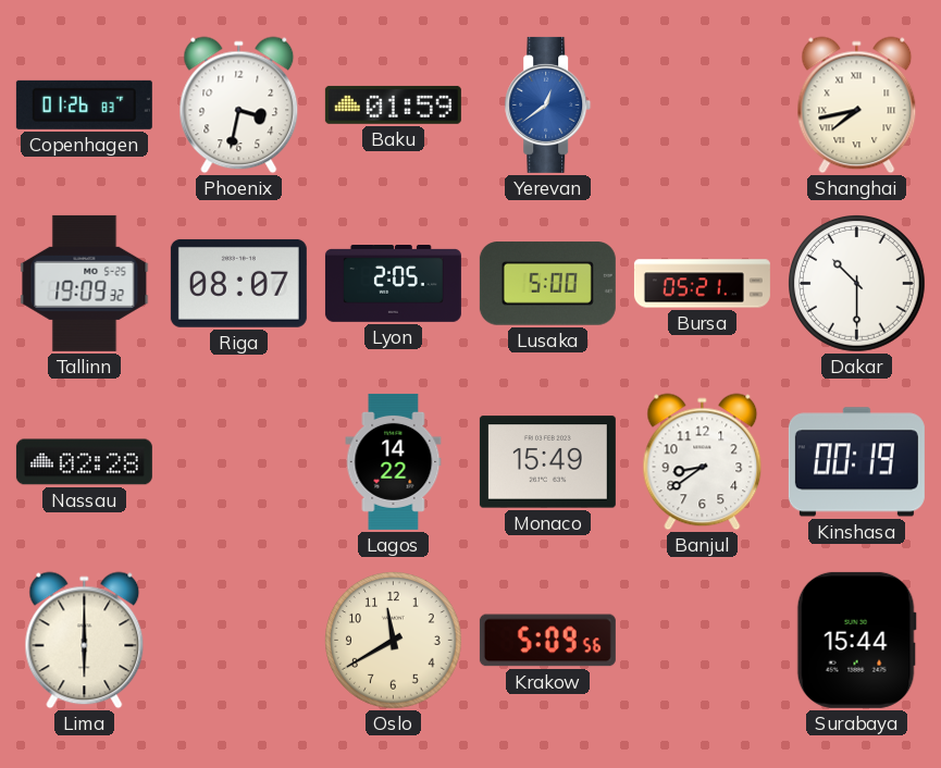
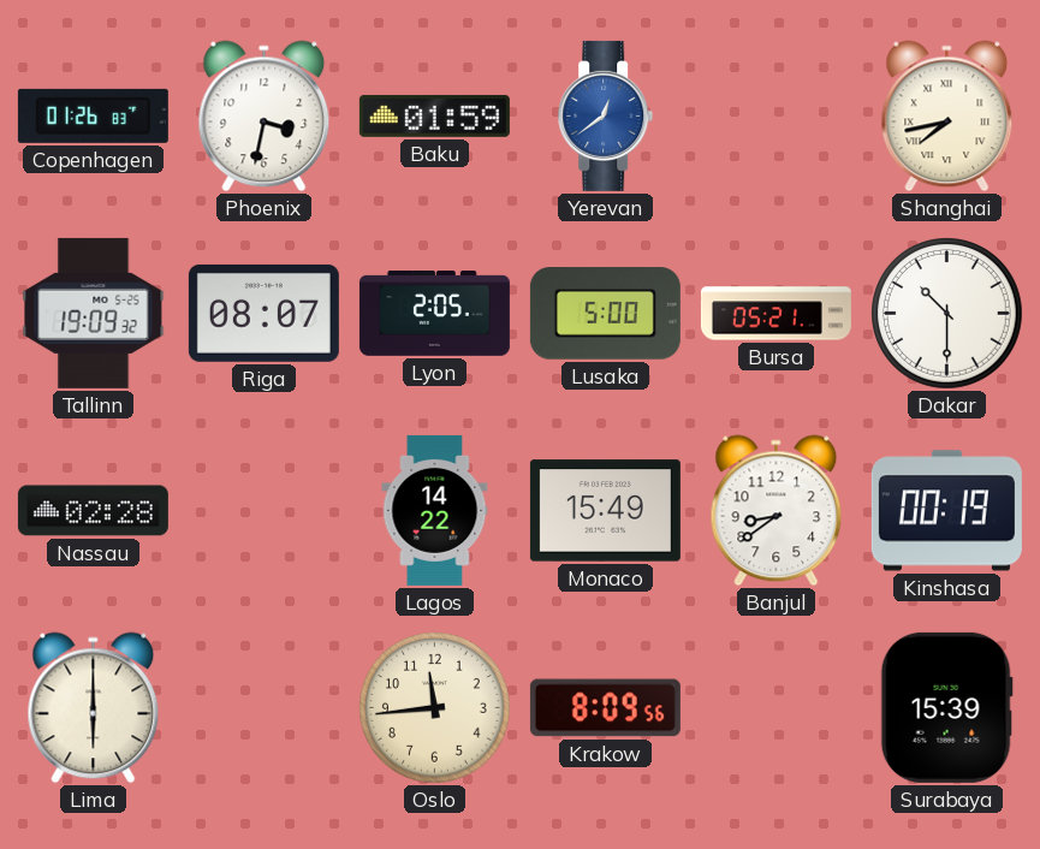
Oslo: 11:40 -> 11:44
Krakow: 5:09 -> 8:09
Surabaya: 15:44 -> 15:39
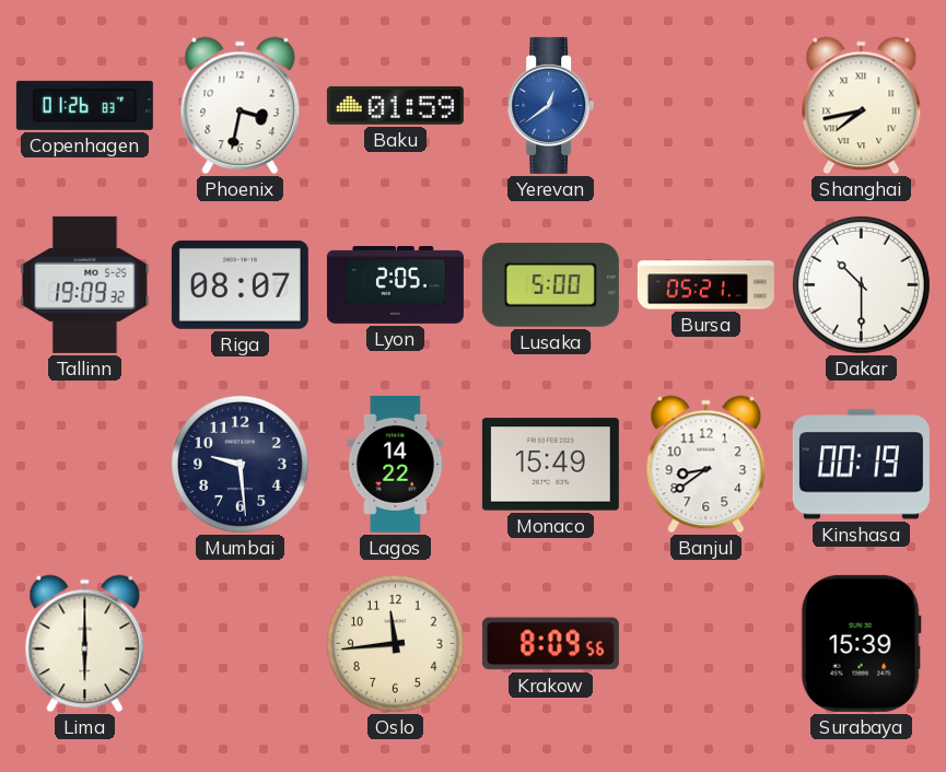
Nassau: 02:28 -> none
Mumbai: none -> 9:29
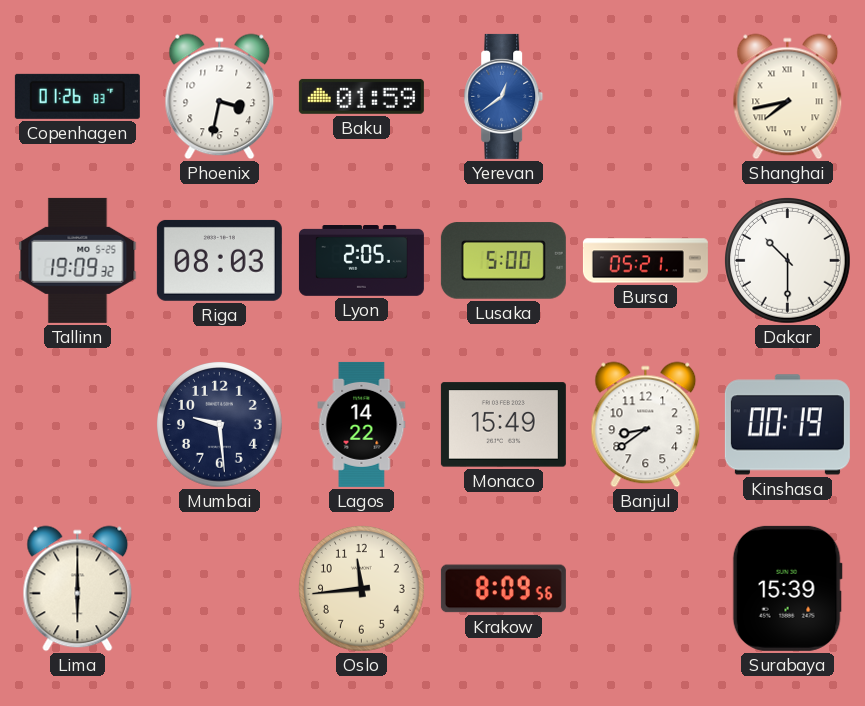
Riga: 08:07 -> 08:03
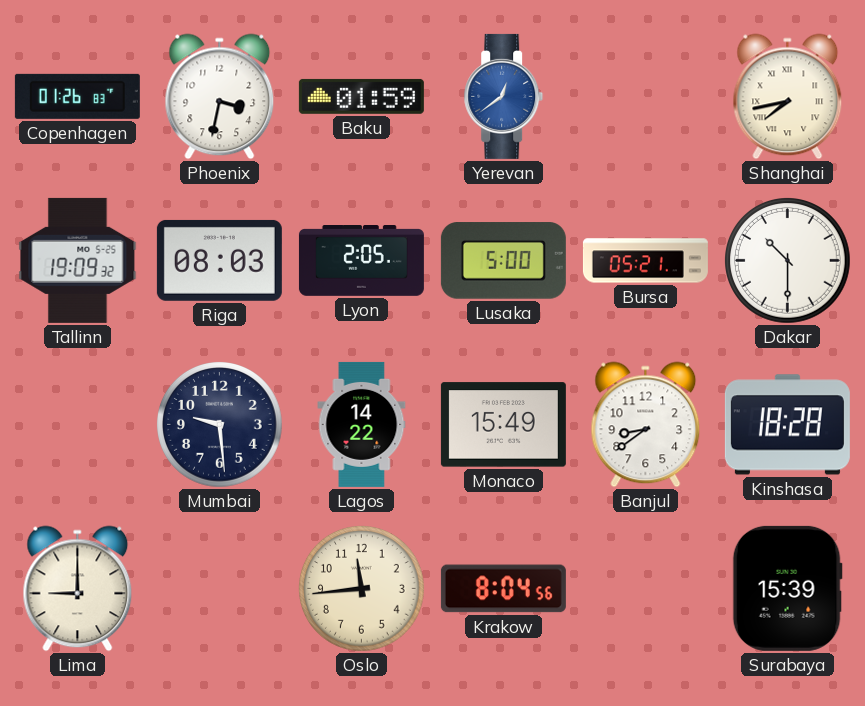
Kinshasa: 00:19 -> 18:28
Lima: 6:00 -> 9:00
Krakow: 8:09 -> 8:04
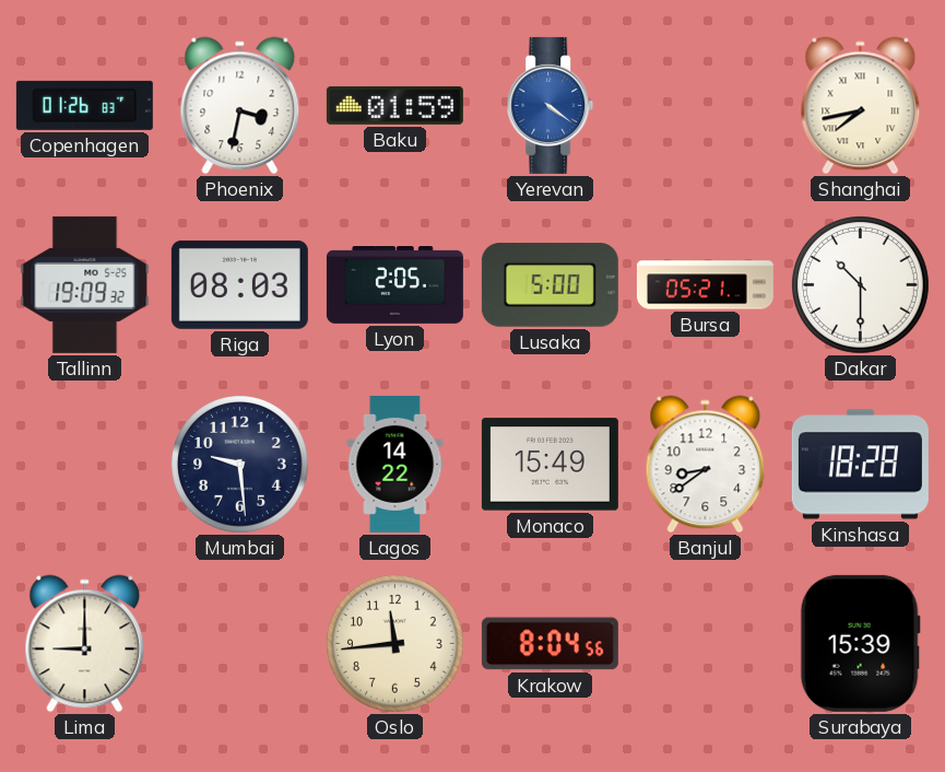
Yerevan: 12:39 -> 4:21
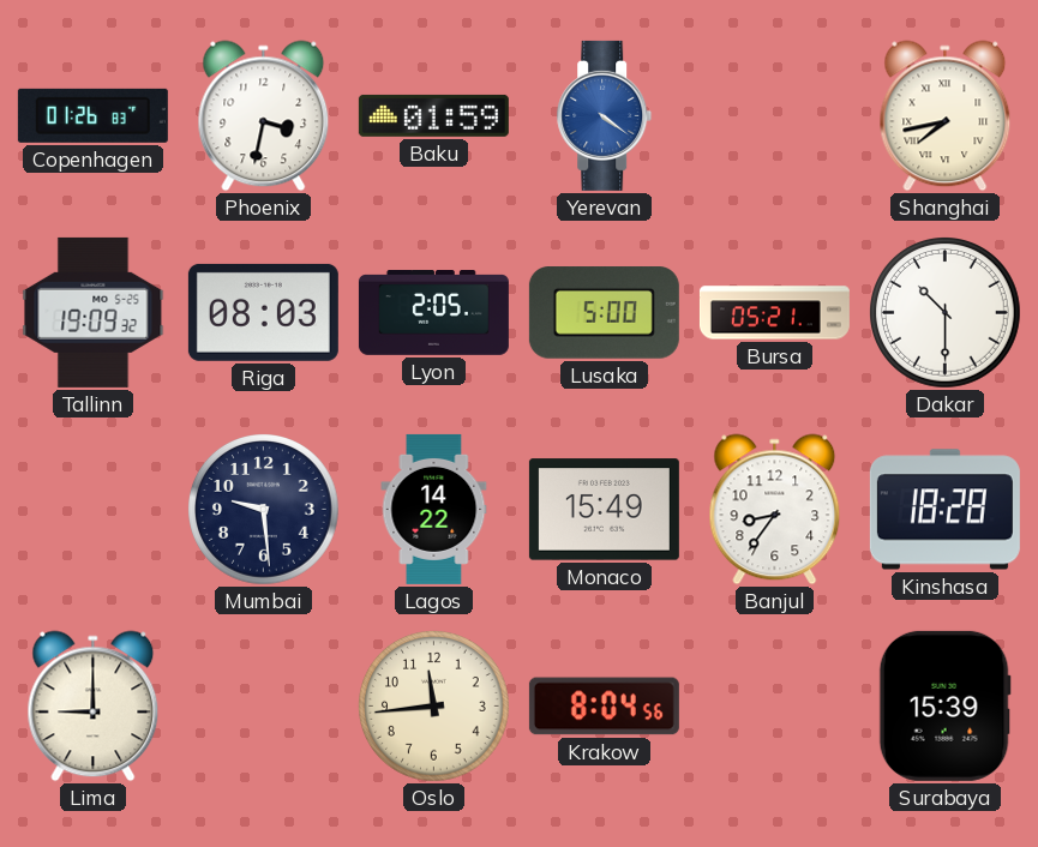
Banjul: 8:39 -> 8:36
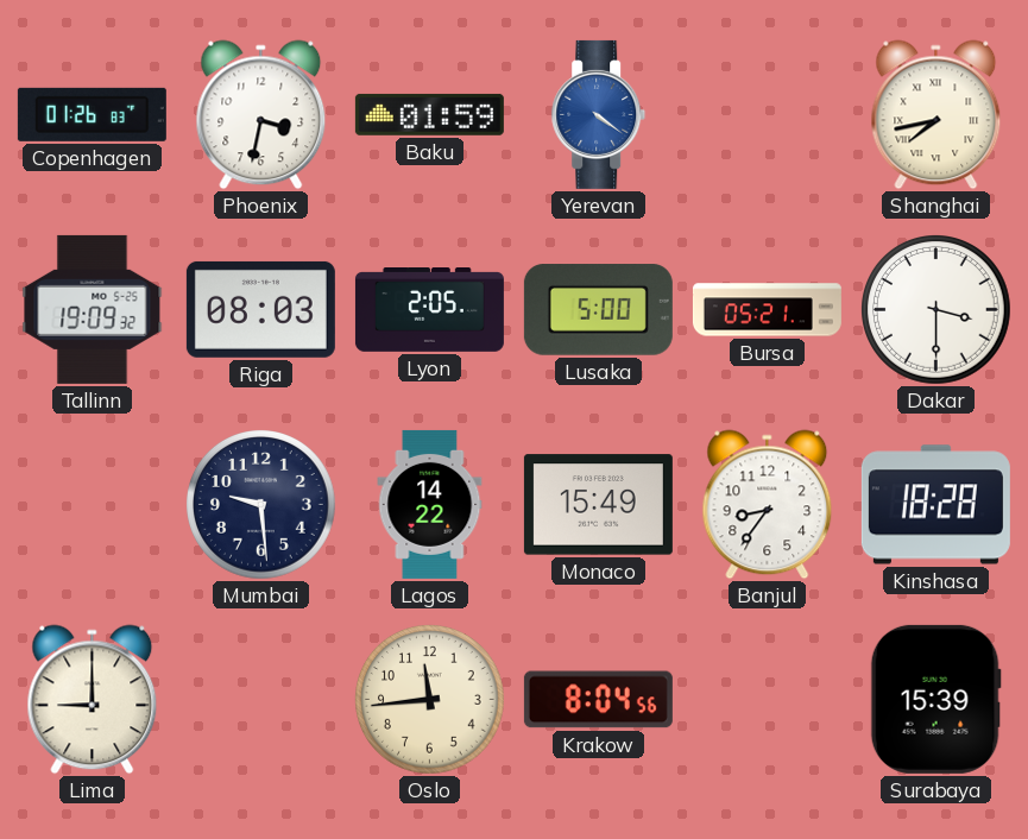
Dakar: 10:30 -> 3:30
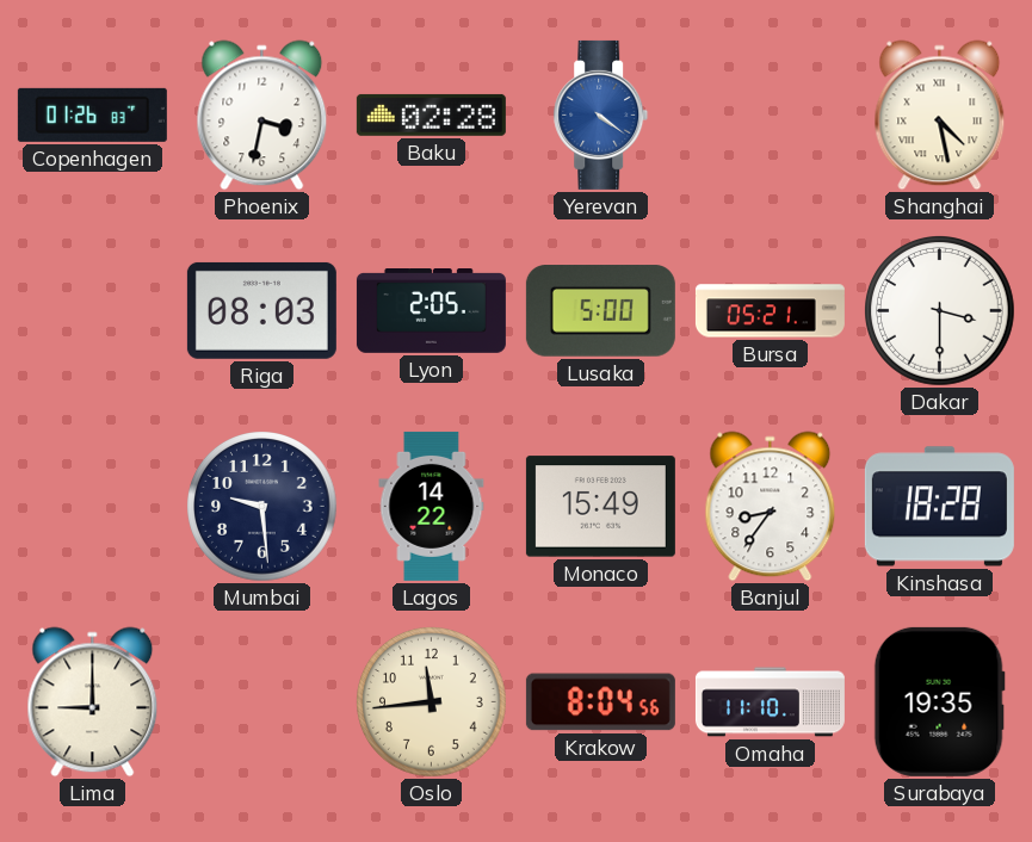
Baku: 01:59 -> 02:28
Shanghai: 7:43 -> 4:28
Tallinn: 19:09 -> none
Omaha: none -> 11:10
Surabaya: 15:39 -> 19:35
